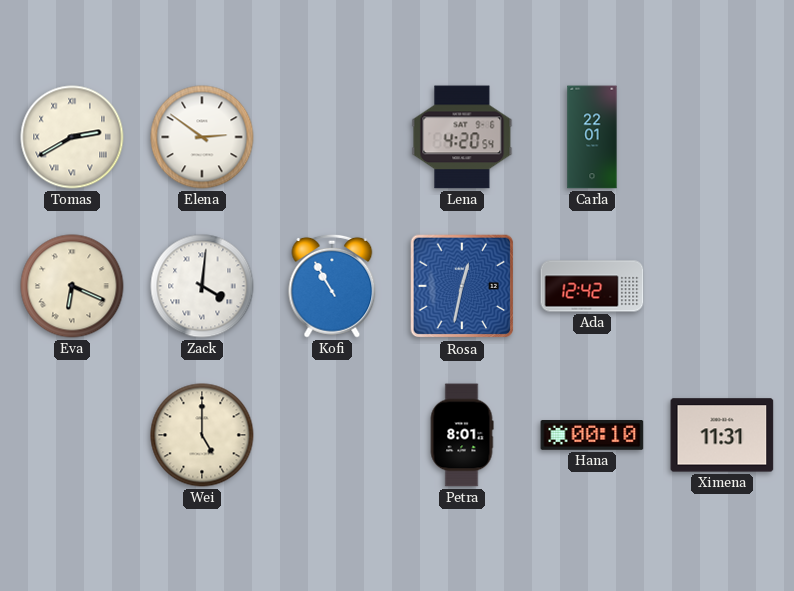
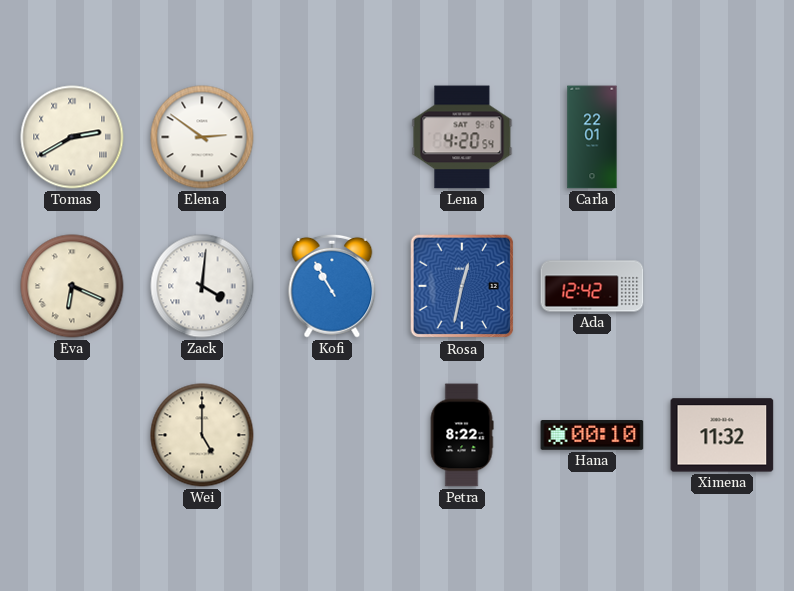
Petra: 8:01 -> 8:22
Ximena: 11:31 -> 11:32
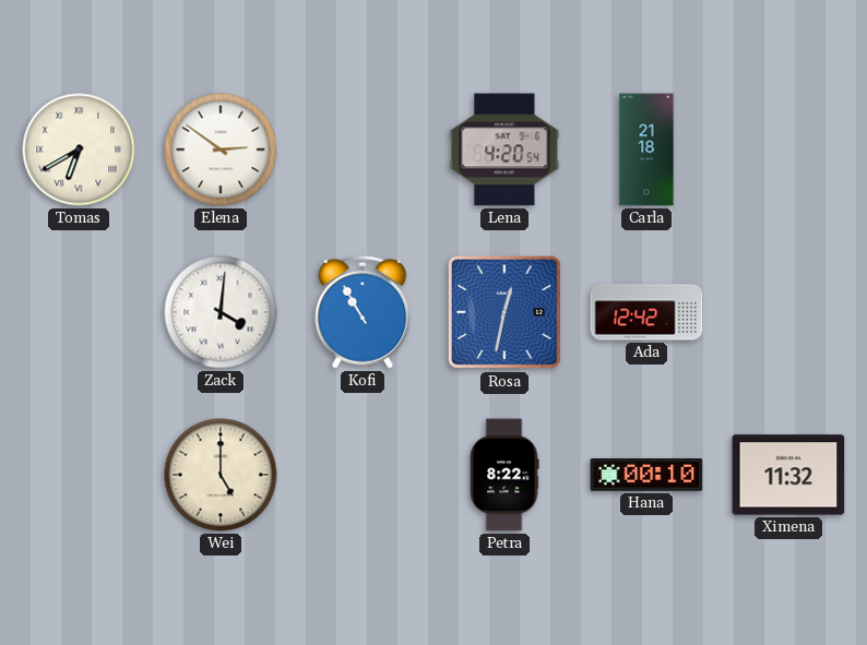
Tomas: 2:40 -> 6:40
Carla: 22:01 -> 21:18
Eva: 6:19 -> none
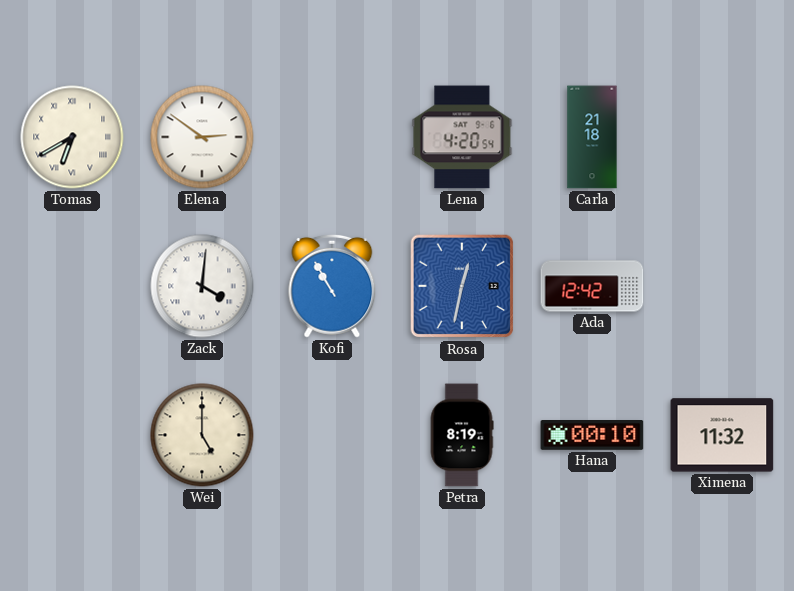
Petra: 8:22 -> 8:19
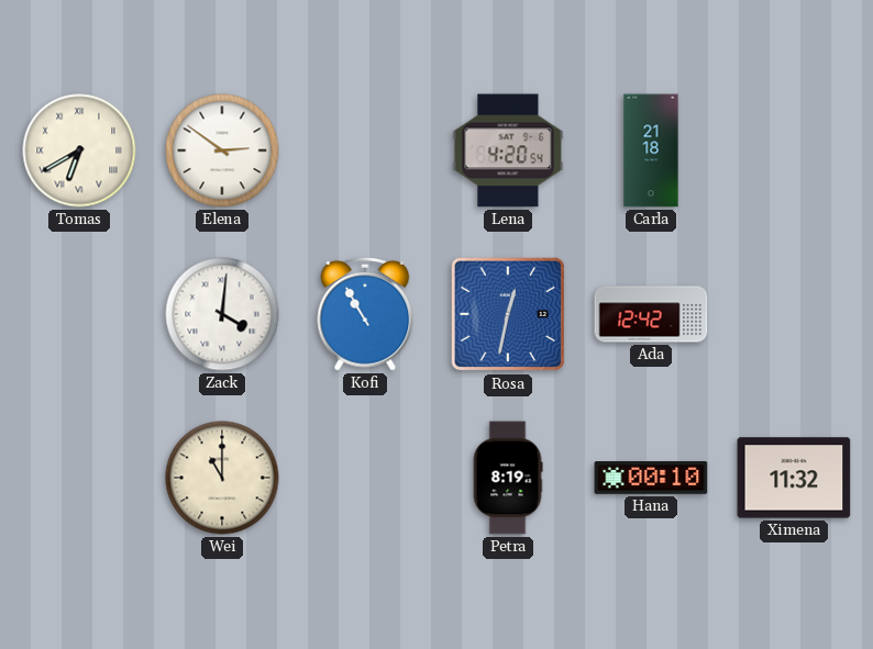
Wei: 5:00 -> 11:00
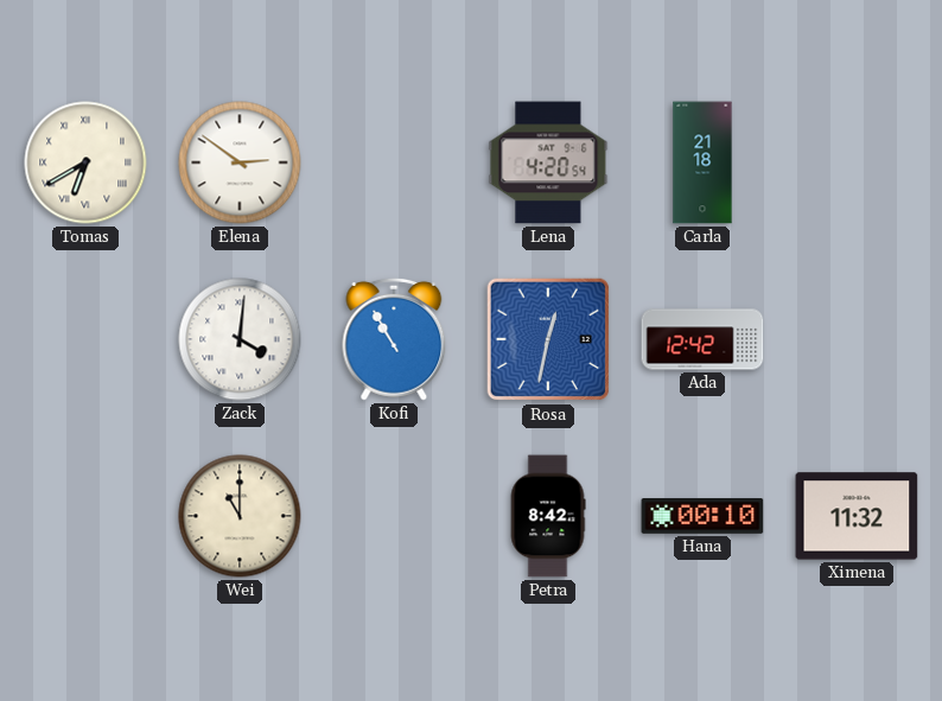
Petra: 8:19 -> 8:42
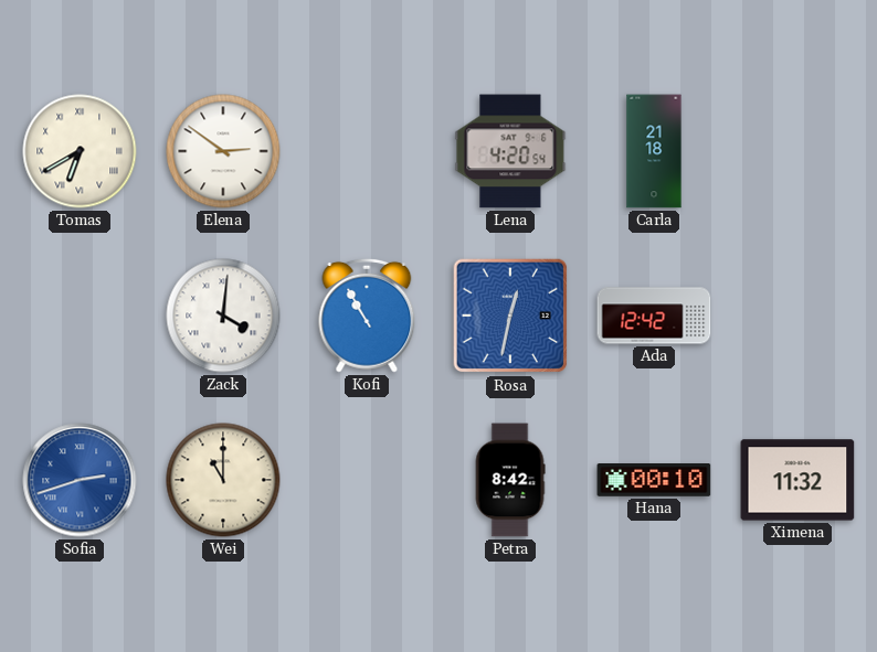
Sofia: none -> 2:42
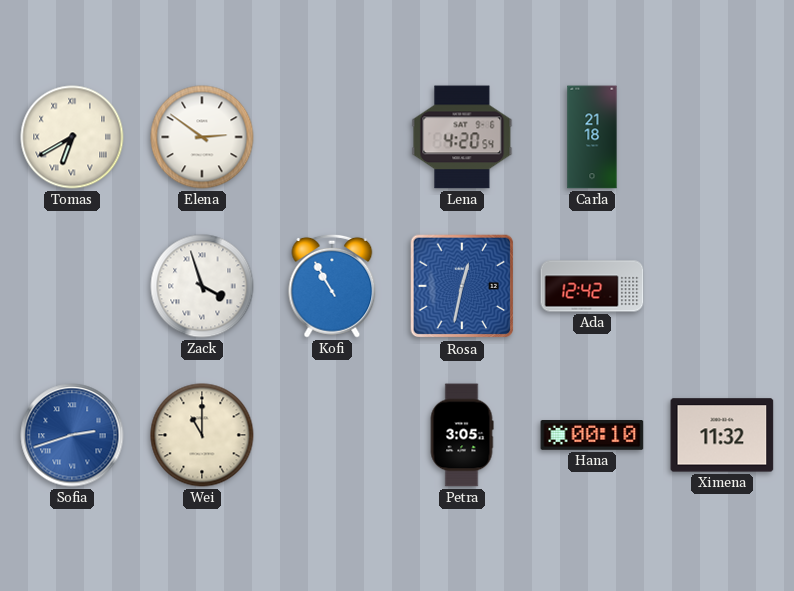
Zack: 4:01 -> 3:57
Petra: 8:42 -> 3:05
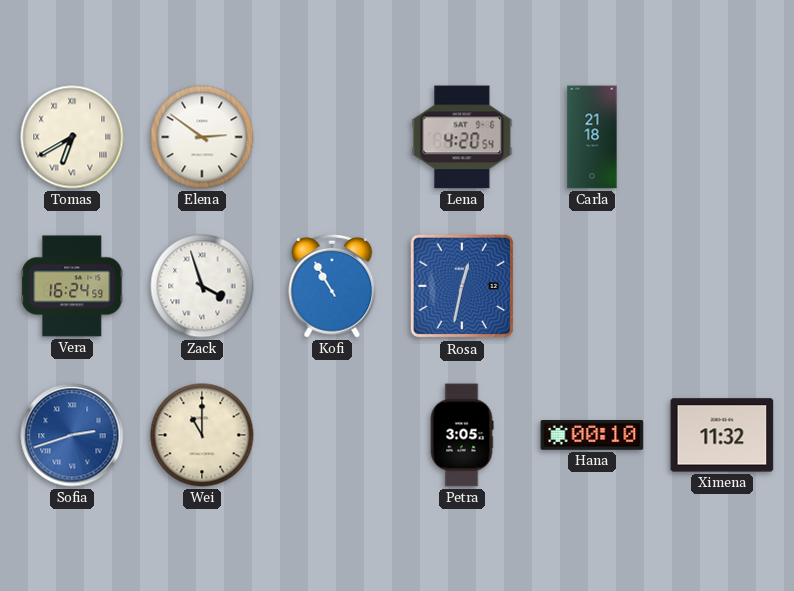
Vera: none -> 16:24
Ada: 12:42 -> none
